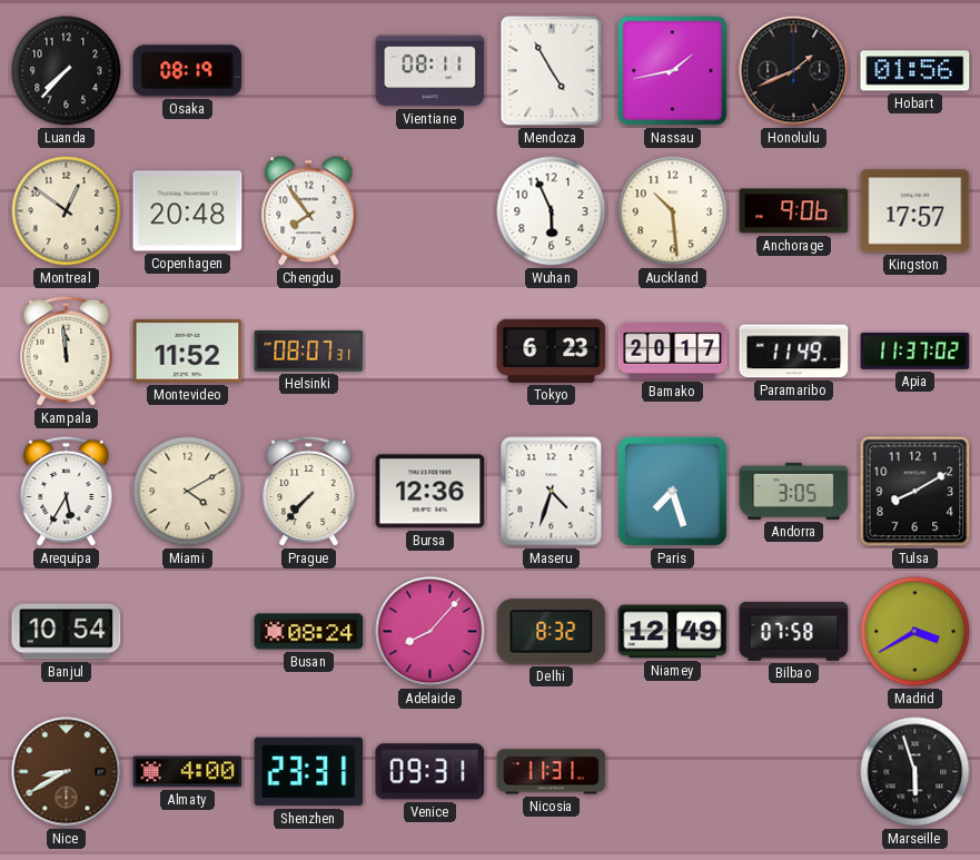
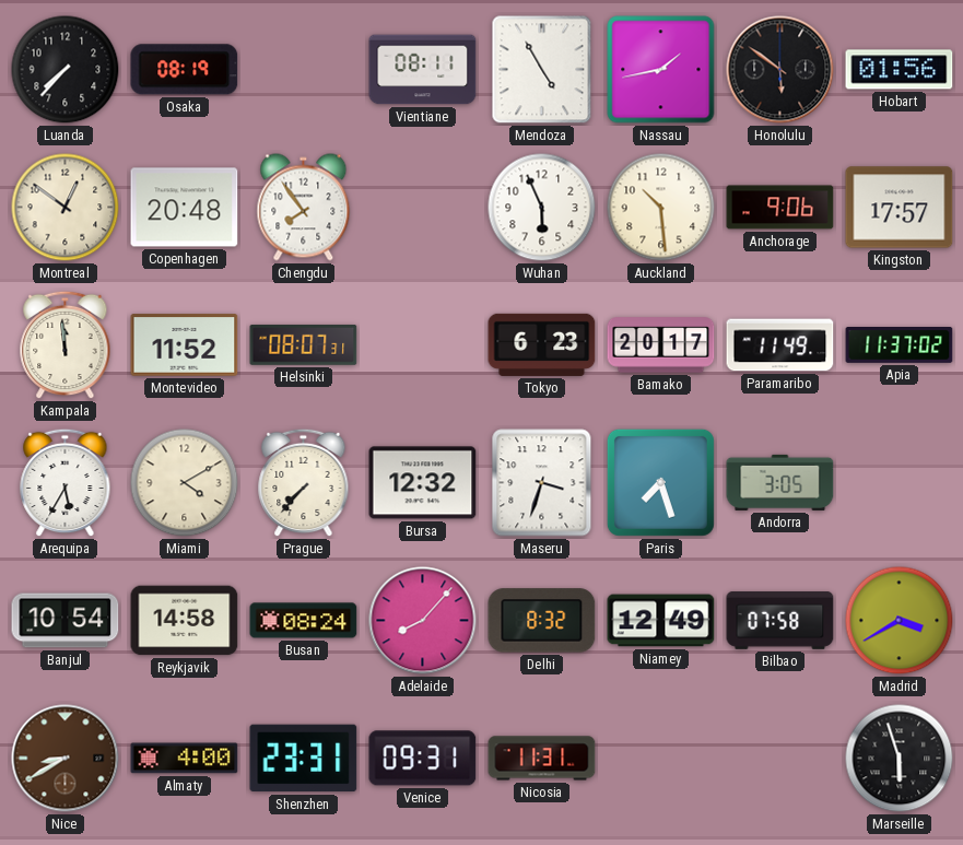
Honolulu: 1:41 -> 5:51
Bursa: 12:36 -> 12:32
Maseru: 4:33 -> 3:33
Tulsa: 8:10 -> none
Reykjavik: none -> 14:58
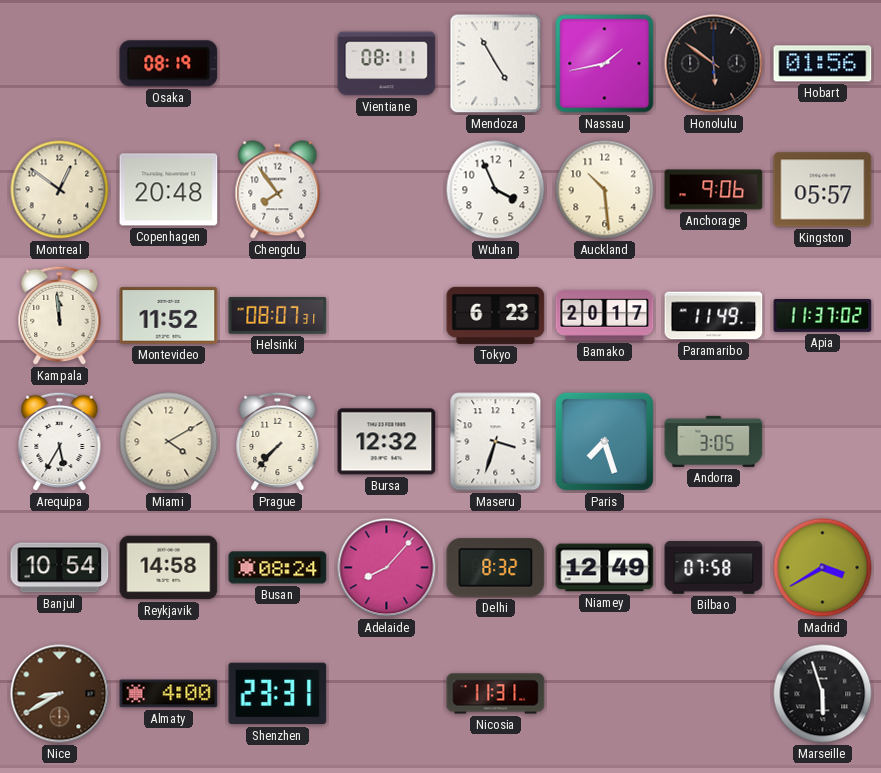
Luanda: 7:37 -> none
Wuhan: 5:56 -> 3:56
Kingston: 17:57 -> 05:57
Venice: 09:31 -> none
